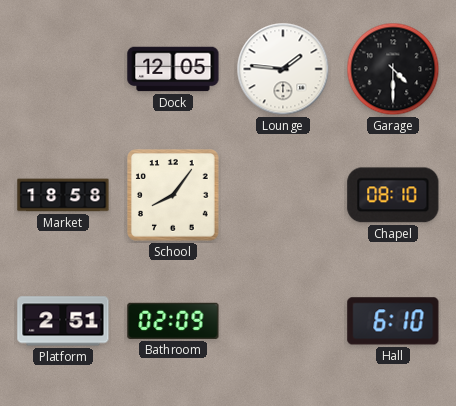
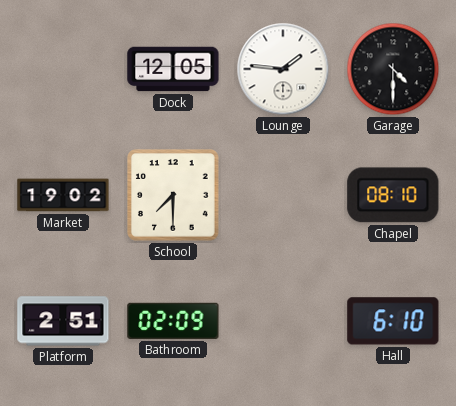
Market: 18:58 -> 19:02
School: 8:06 -> 7:30
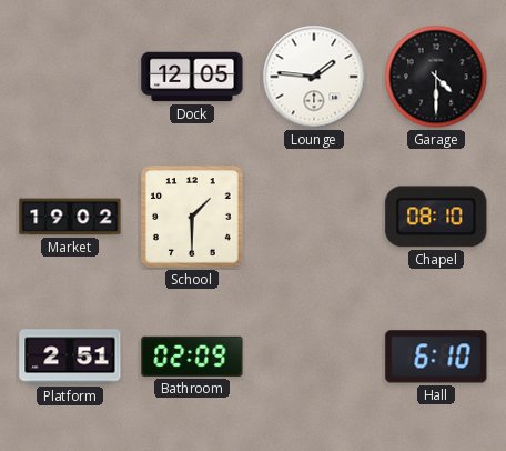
School: 7:30 -> 1:30
